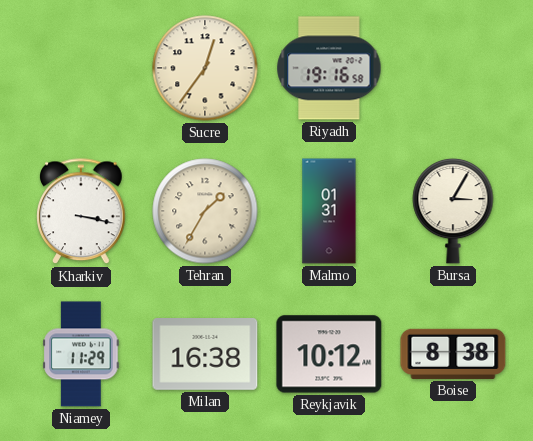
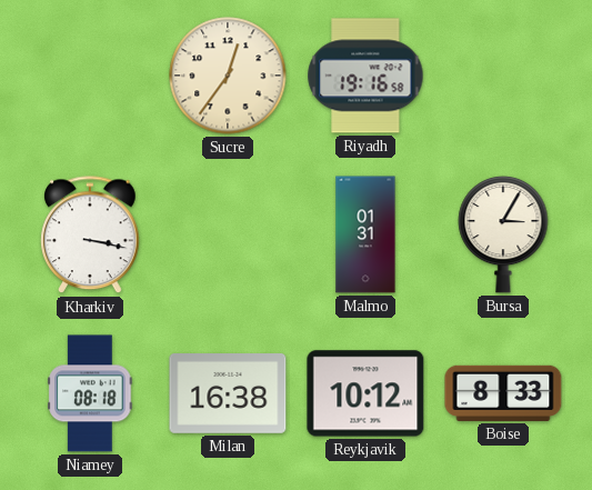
Tehran: 1:35 -> none
Niamey: 11:29 -> 08:18
Boise: 8:38 -> 8:33
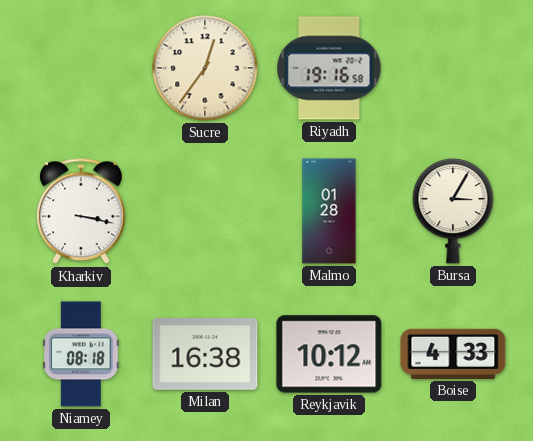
Malmo: 01:31 -> 01:28
Boise: 8:33 -> 4:33
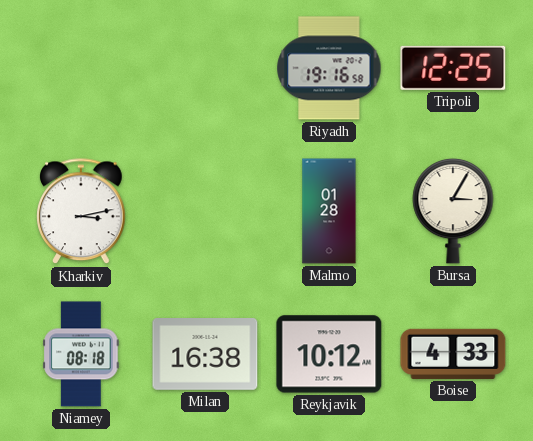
Sucre: 12:36 -> none
Tripoli: none -> 12:25
Kharkiv: 3:17 -> 3:13
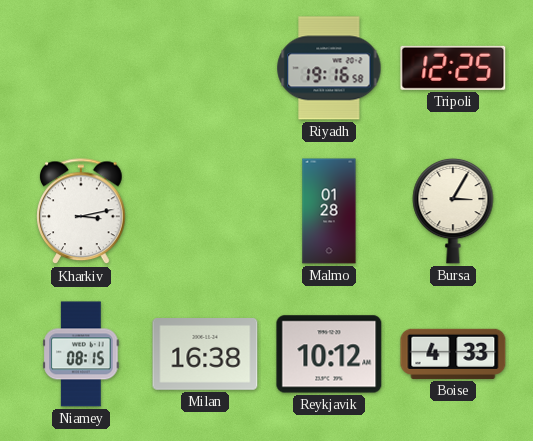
Niamey: 08:18 -> 08:15
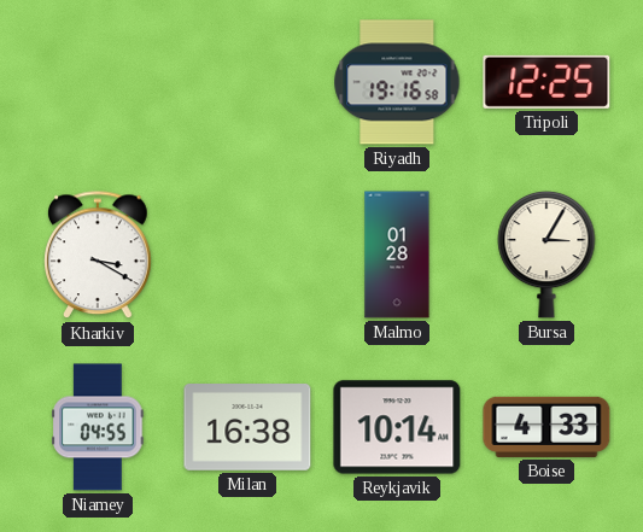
Kharkiv: 3:13 -> 3:20
Niamey: 08:15 -> 04:55
Reykjavik: 10:12 -> 10:14
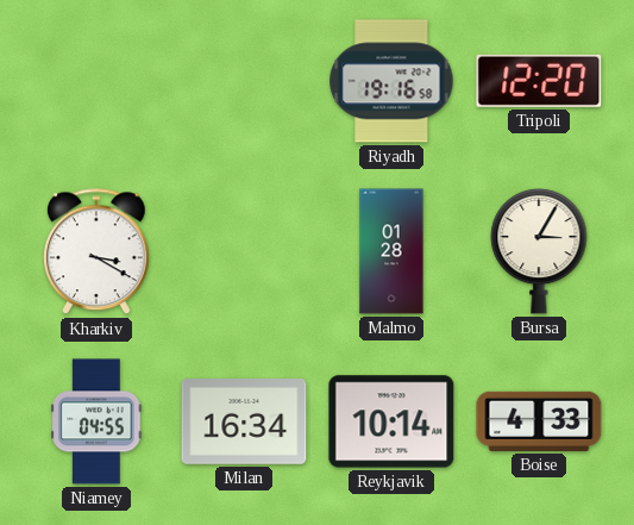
Tripoli: 12:25 -> 12:20
Milan: 16:38 -> 16:34
